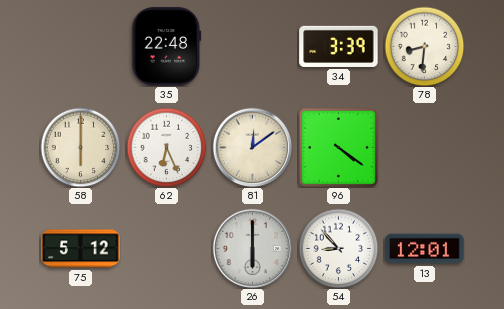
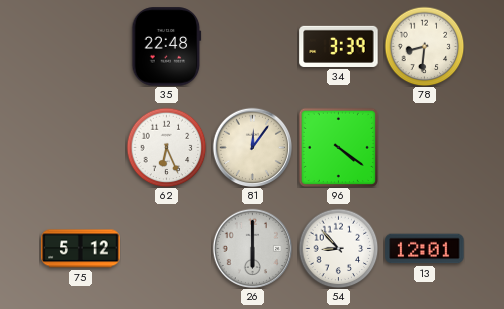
58: 6:00 -> none
81: 12:09 -> 12:06
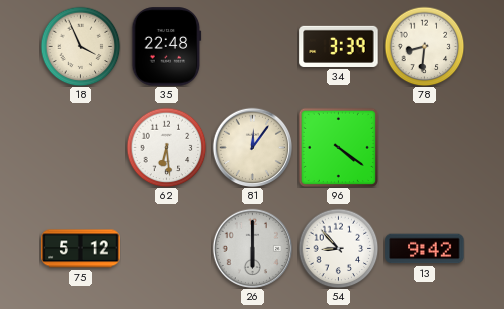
18: none -> 3:56
62: 6:26 -> 6:29
13: 12:01 -> 9:42
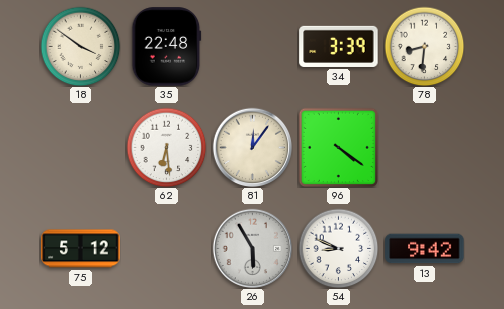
18: 3:56 -> 3:51
26: 6:00 -> 5:55
54: 8:53 -> 8:49
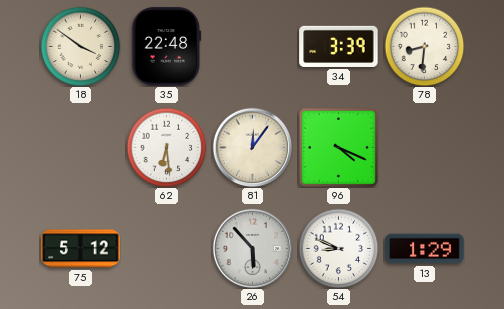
96: 4:21 -> 4:19
26: 5:55 -> 5:53
13: 9:42 -> 1:29
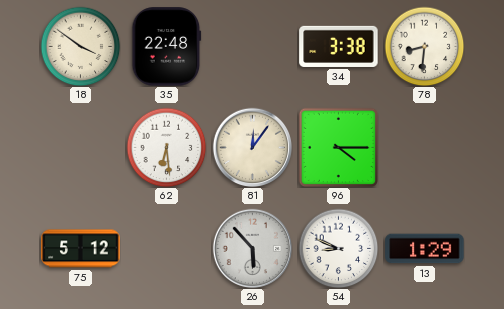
34: 3:39 -> 3:38
96: 4:19 -> 4:15
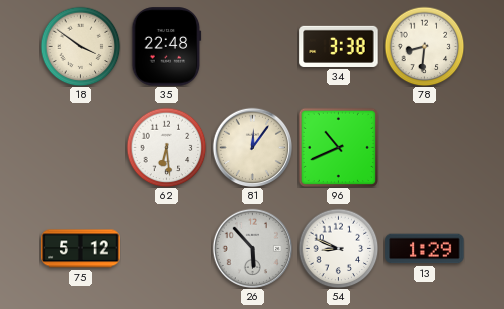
96: 4:15 -> 10:41
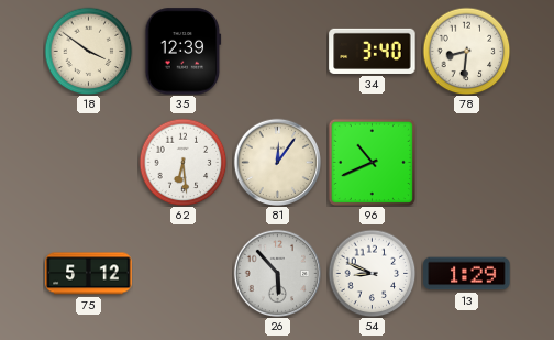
35: 22:48 -> 12:39
34: 3:38 -> 3:40
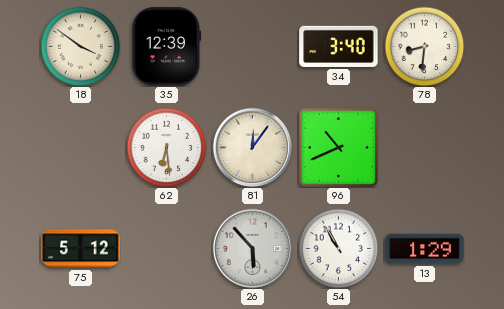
54: 8:49 -> 10:55
